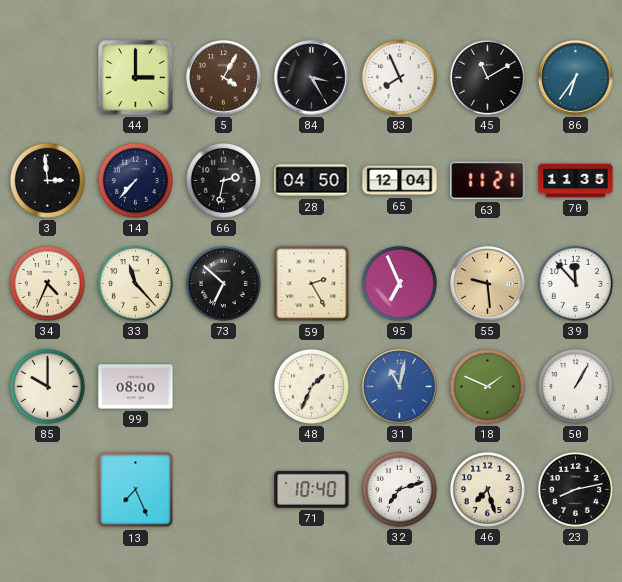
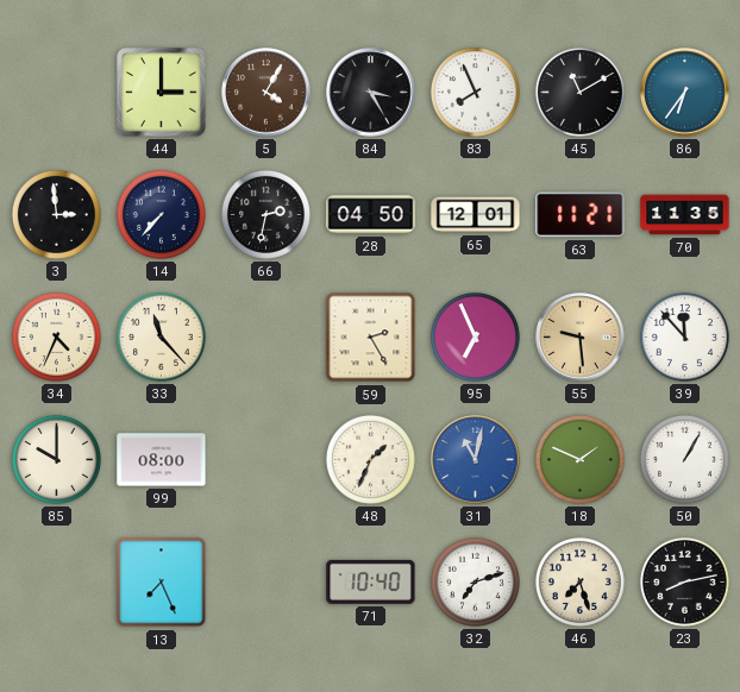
65: 12:04 -> 12:01
73: 6:52 -> none
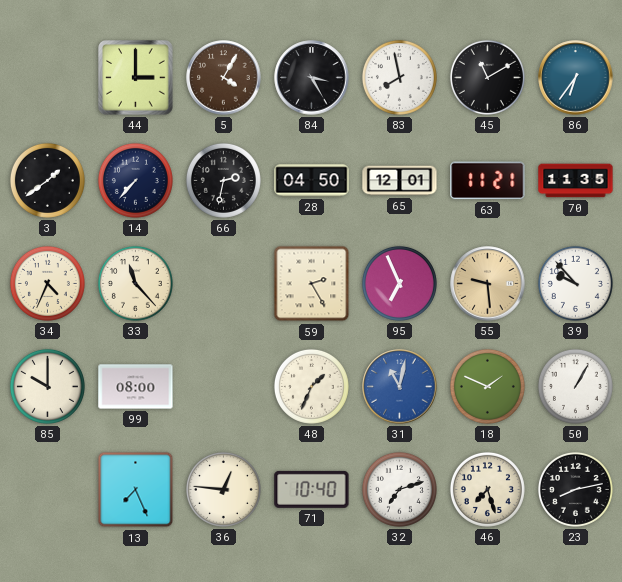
83: 7:56 -> 7:58
3: 2:59 -> 1:39
39: 11:53 -> 9:53
36: none -> 12:46
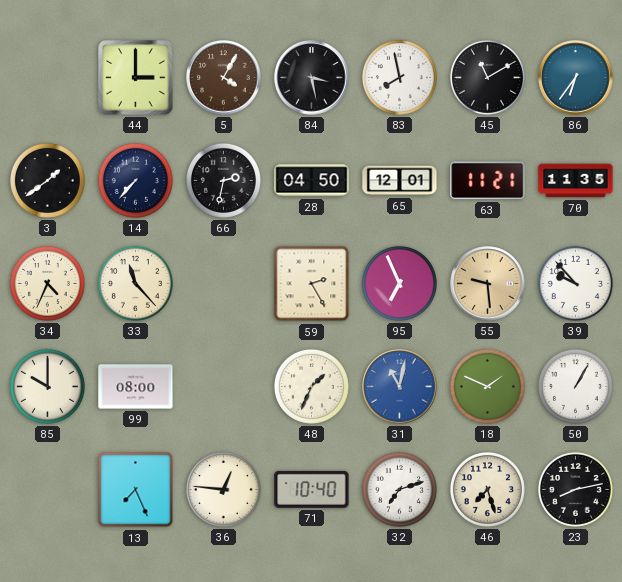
84: 3:25 -> 3:28
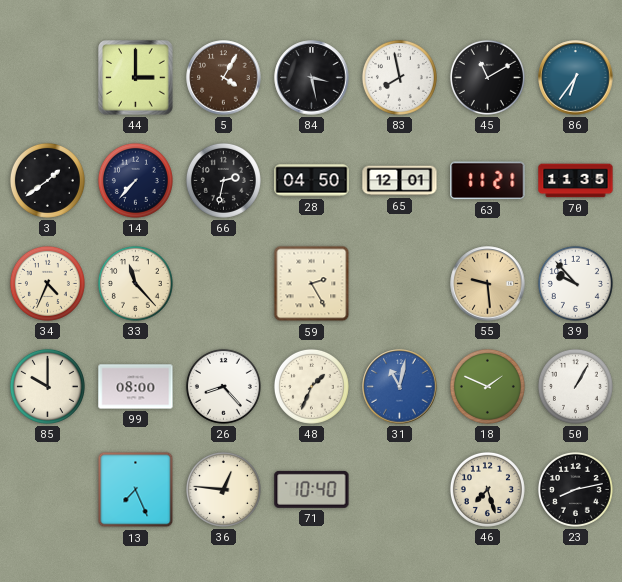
95: 6:56 -> none
26: none -> 8:23
32: 7:12 -> none
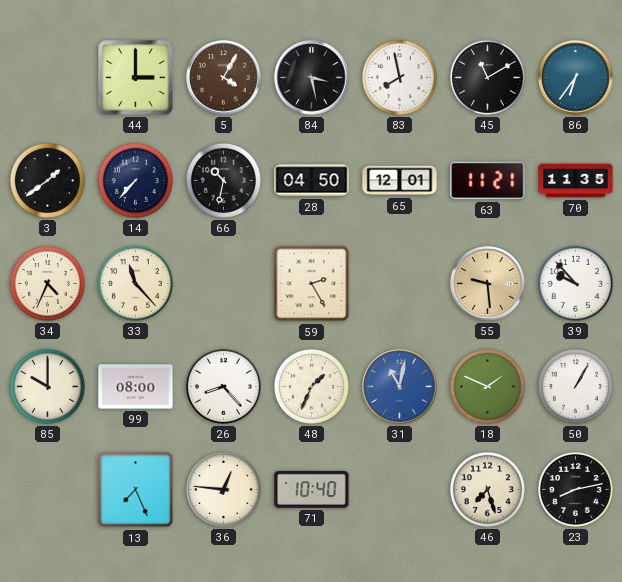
66: 2:32 -> 10:32
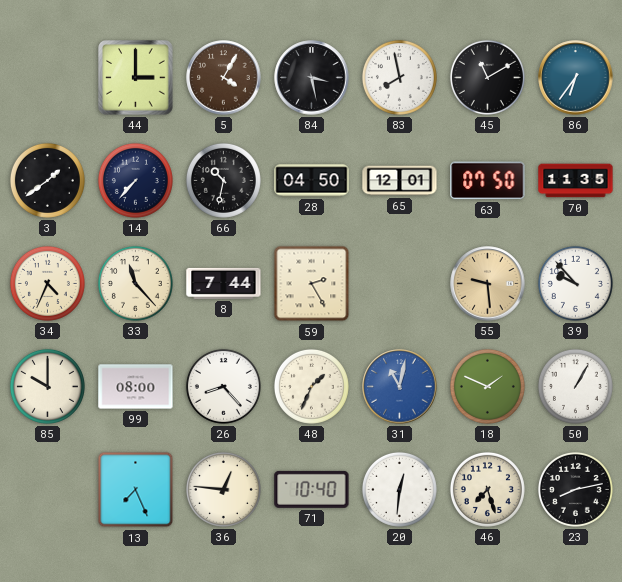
63: 11:21 -> 07:50
8: none -> 7:44
20: none -> 12:31
